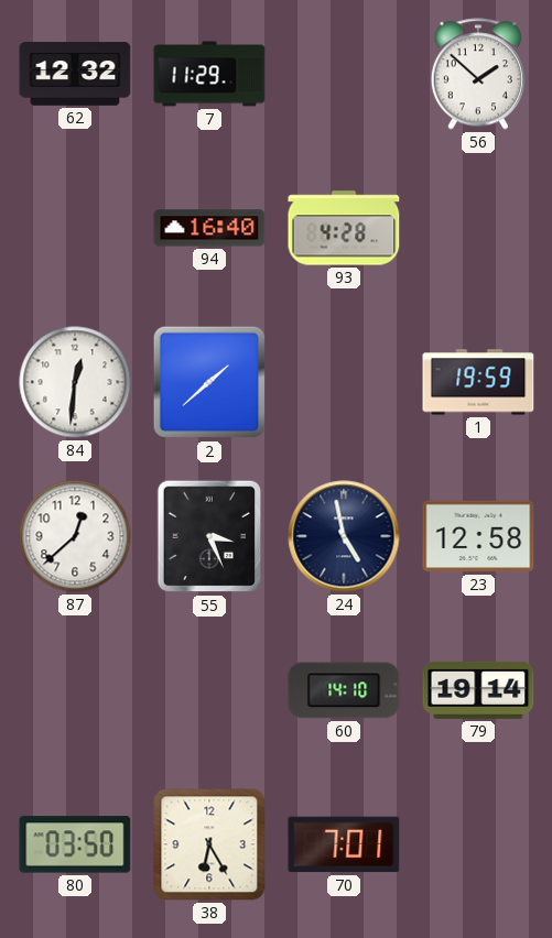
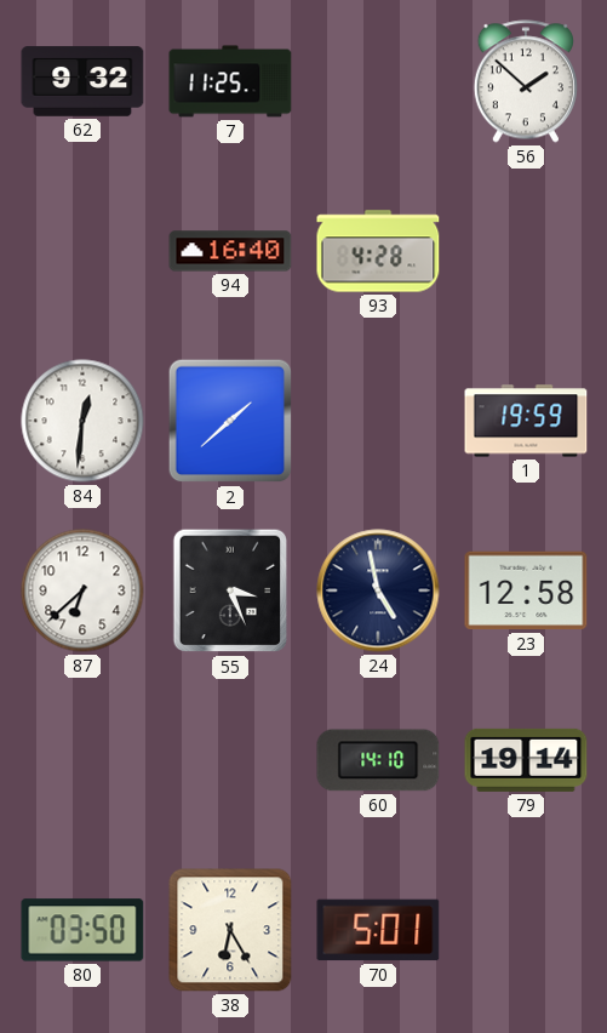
62: 12:32 -> 9:32
7: 11:29 -> 11:25
87: 12:38 -> 6:38
70: 7:01 -> 5:01
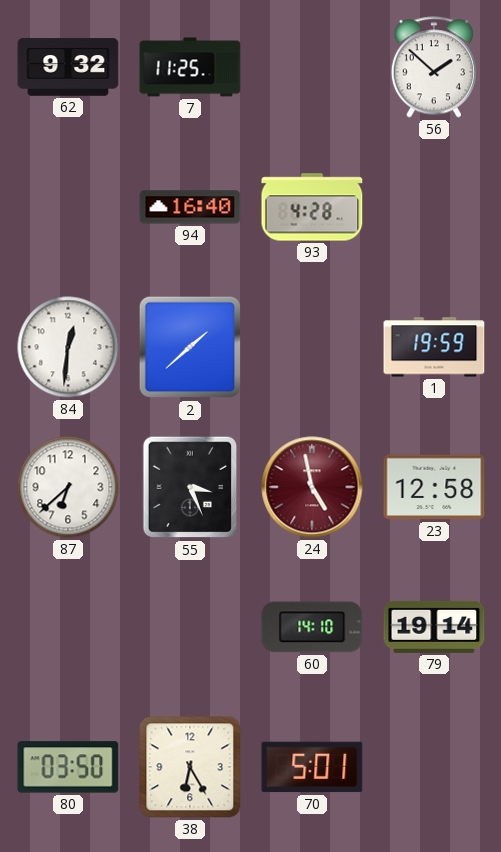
24 dial: navy -> burgundy
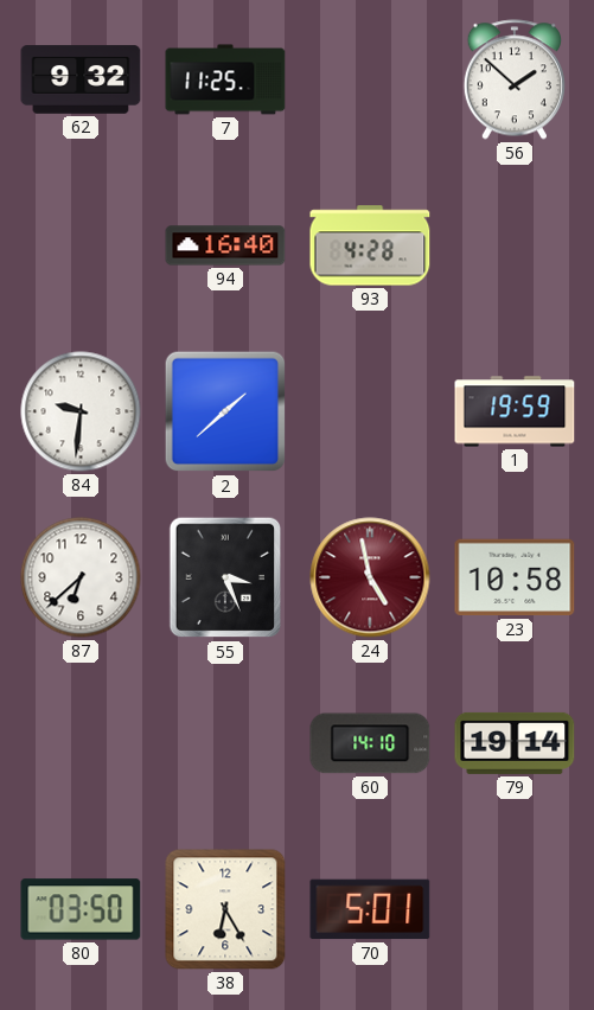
84: 12:31 -> 9:31
23: 12:58 -> 10:58
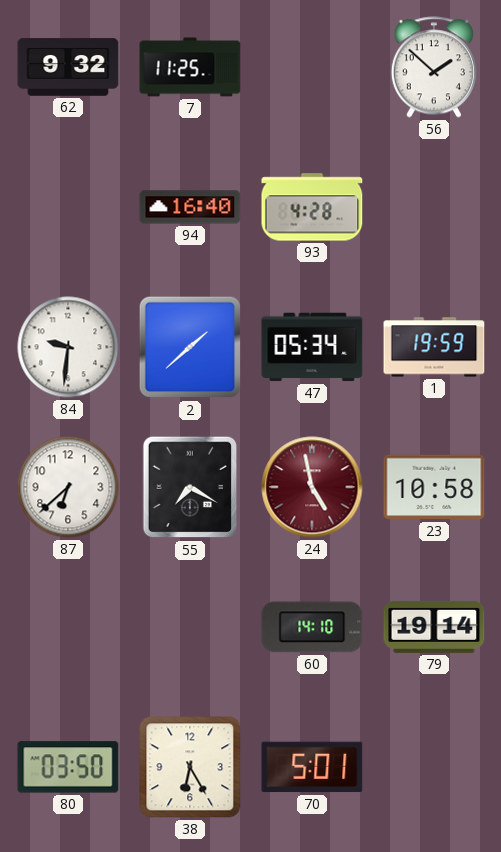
47: none -> 05:34
55: 3:26 -> 7:20
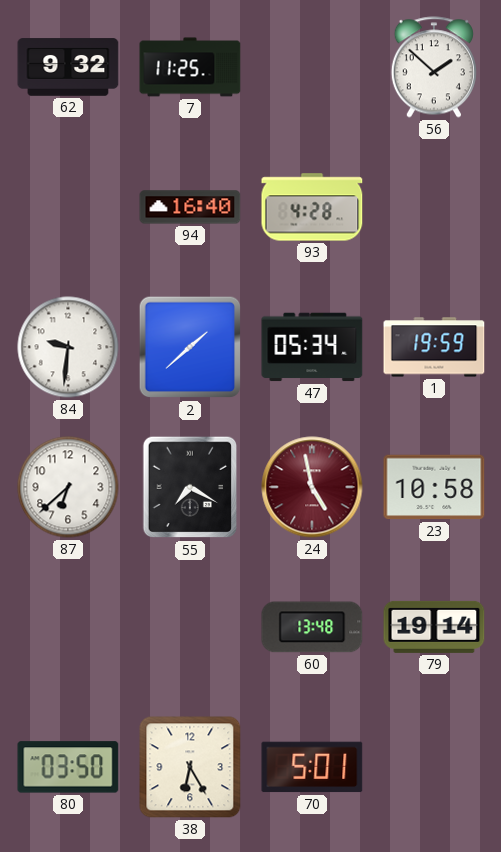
60: 14:10 -> 13:48
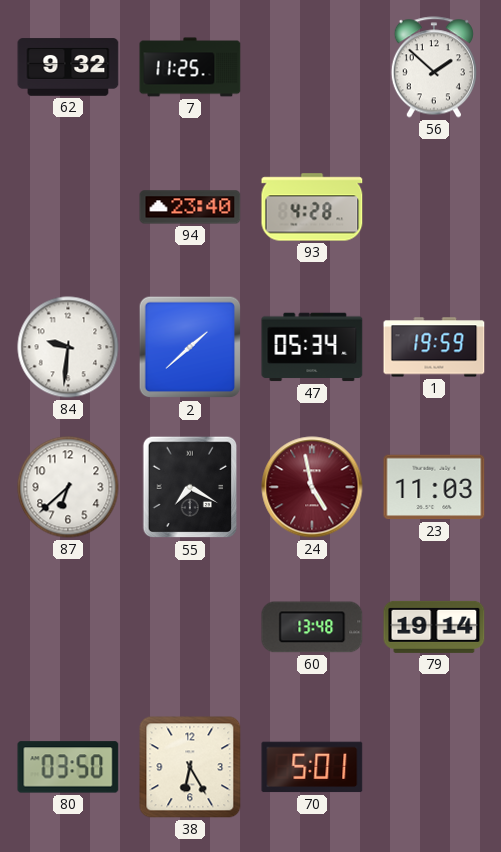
94: 16:40 -> 23:40
23: 10:58 -> 11:03
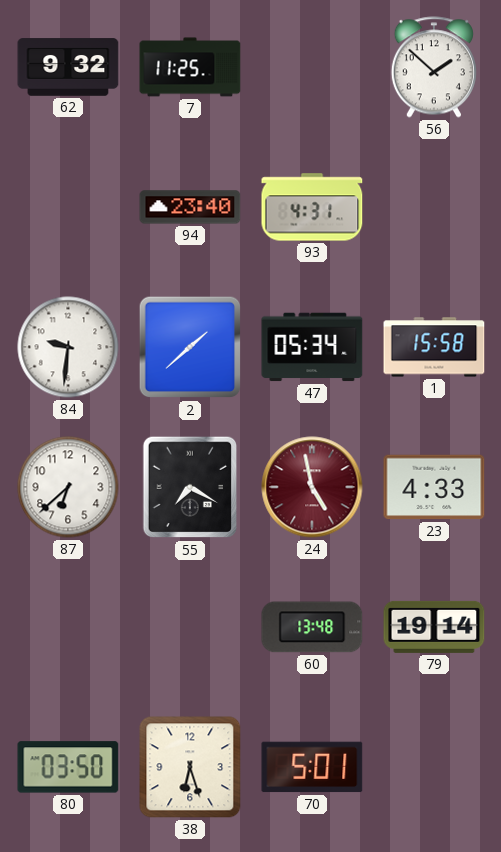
93: 4:28 -> 4:31
1: 19:59 -> 15:58
23: 11:03 -> 4:33
38: 6:25 -> 6:27
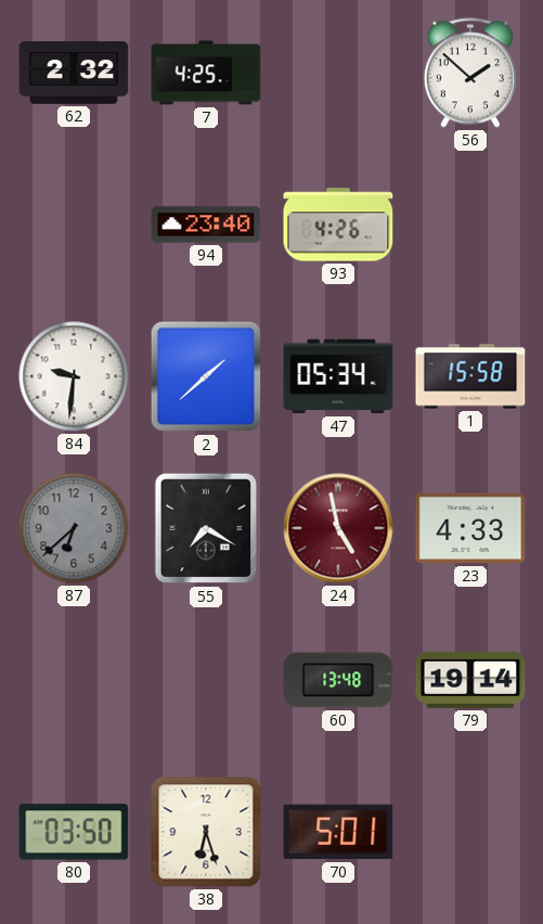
62: 9:32 -> 2:32
7: 11:25 -> 4:25
93: 4:31 -> 4:26
87 dial: white -> grey
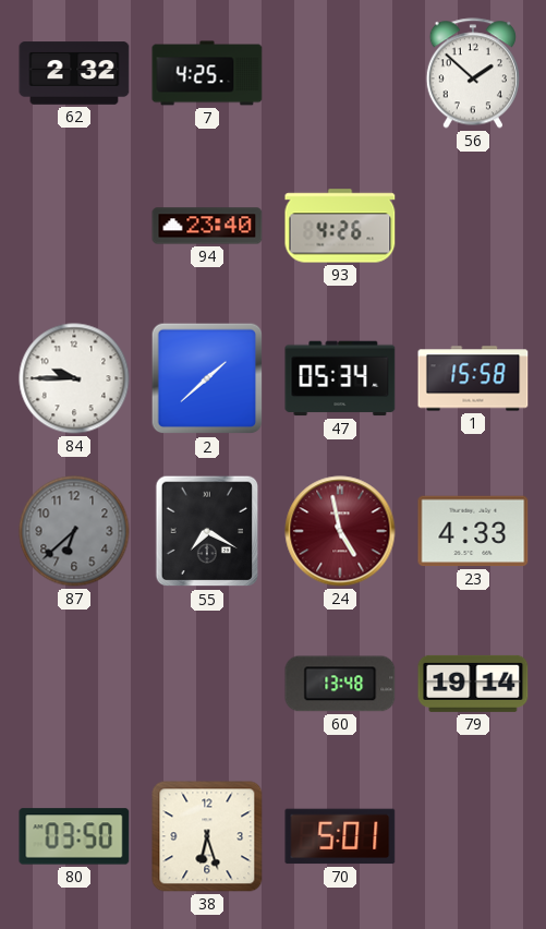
84: 9:31 -> 9:45
